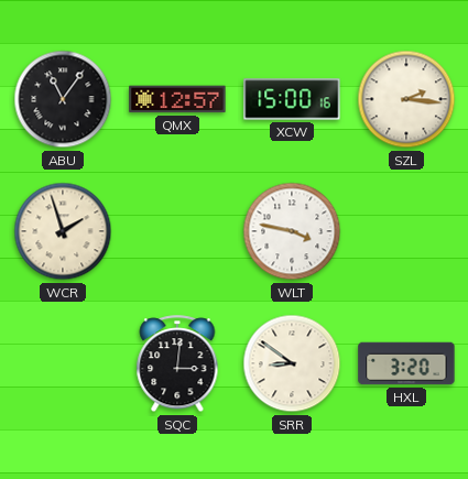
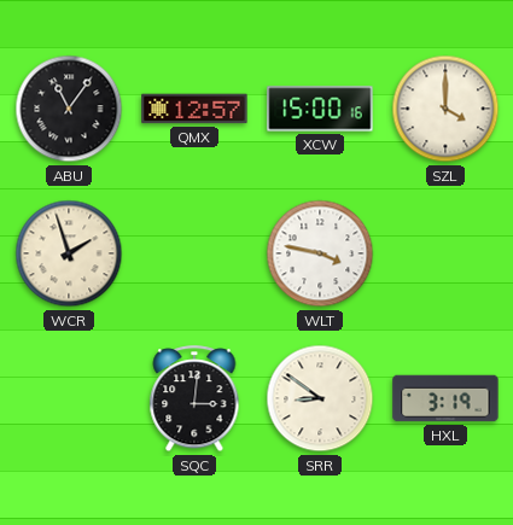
SZL: 2:16 -> 4:00
HXL: 3:20 -> 3:19
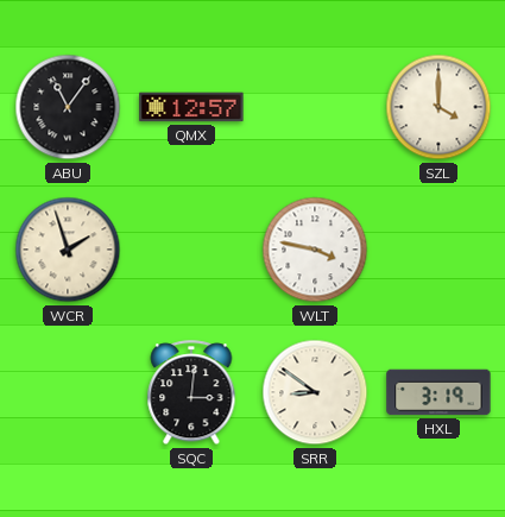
XCW: 15:00 -> none
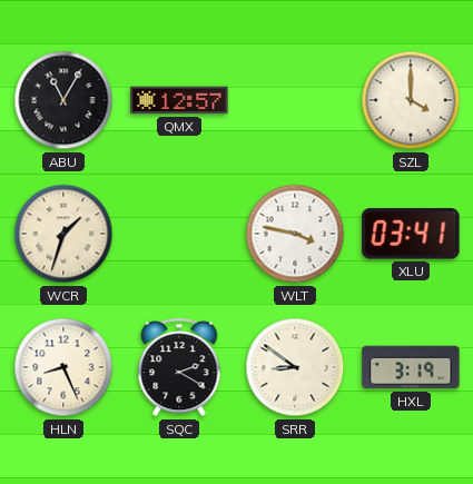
ABU: 11:06 -> 11:05
WCR: 1:57 -> 1:33
XLU: none -> 03:41
HLN: none -> 8:26
SQC: 3:01 -> 2:20
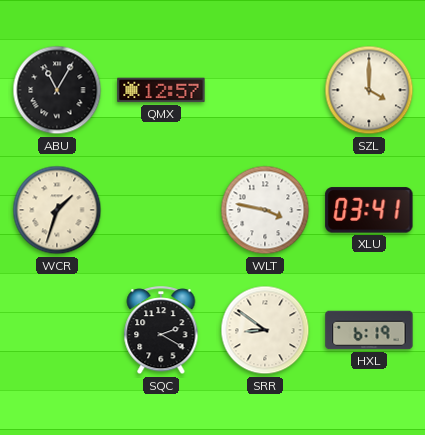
HLN: 8:26 -> none
HXL: 3:19 -> 6:19
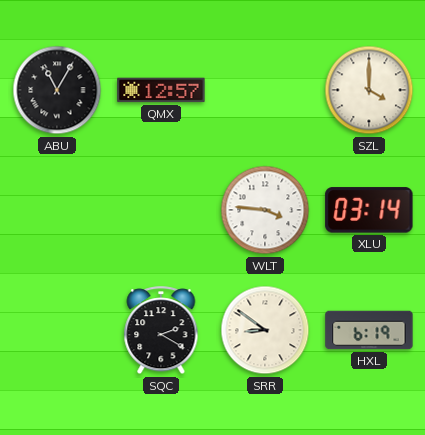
WCR: 1:33 -> none
WLT: 3:47 -> 3:46
XLU: 03:41 -> 03:14
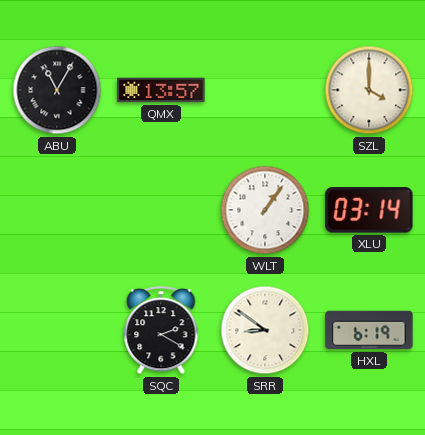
QMX: 12:57 -> 13:57
WLT: 3:46 -> 1:06
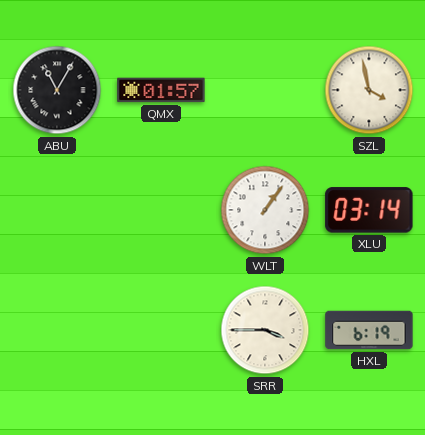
QMX: 13:57 -> 01:57
SZL: 4:00 -> 3:58
SQC: 2:20 -> none
SRR: 8:51 -> 3:45
